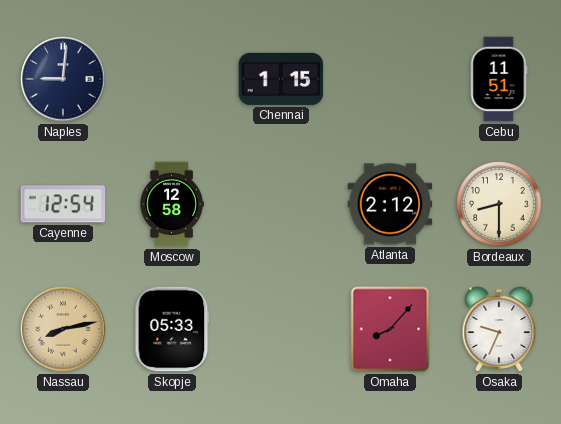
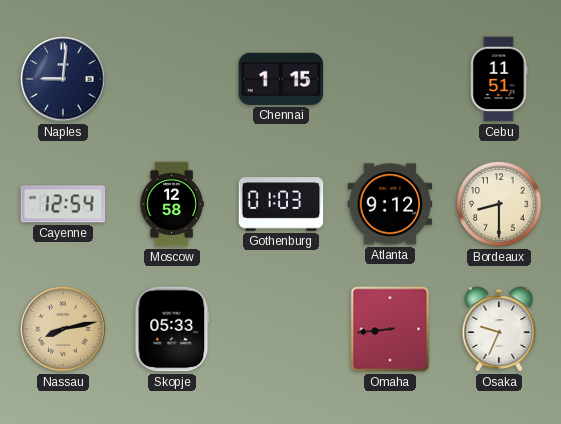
Gothenburg: none -> 01:03
Atlanta: 2:12 -> 9:12
Omaha: 8:07 -> 8:44
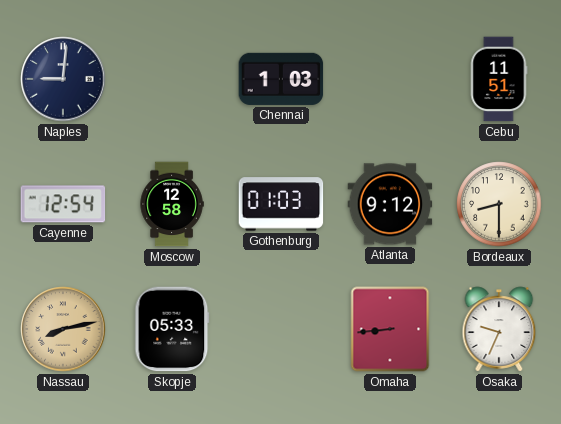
Chennai: 1:15 -> 1:03
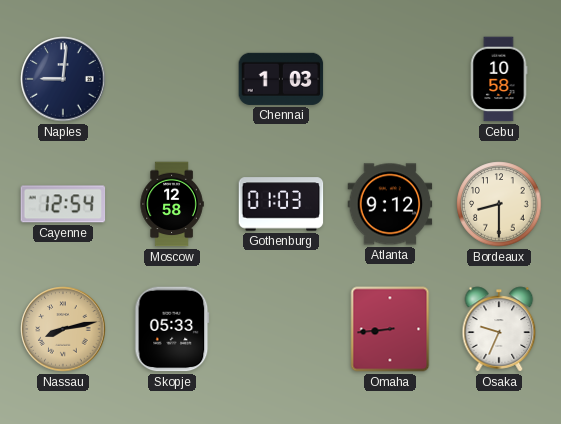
Cebu: 11:51 -> 10:58
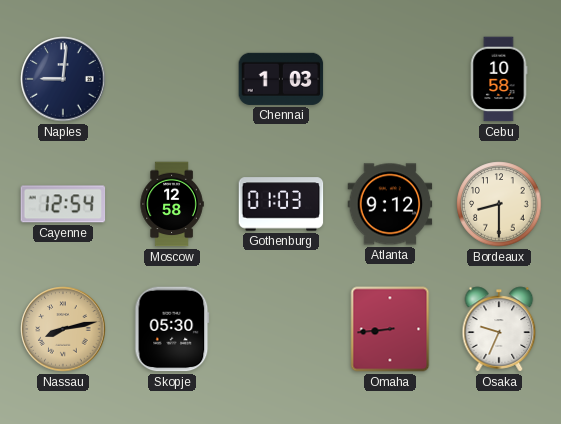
Skopje: 05:33 -> 05:30
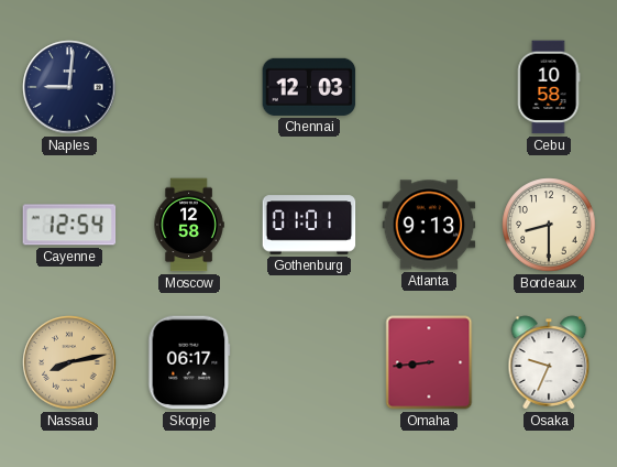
Chennai: 1:03 -> 12:03
Gothenburg: 01:03 -> 01:01
Atlanta: 9:12 -> 9:13
Skopje: 05:30 -> 06:17
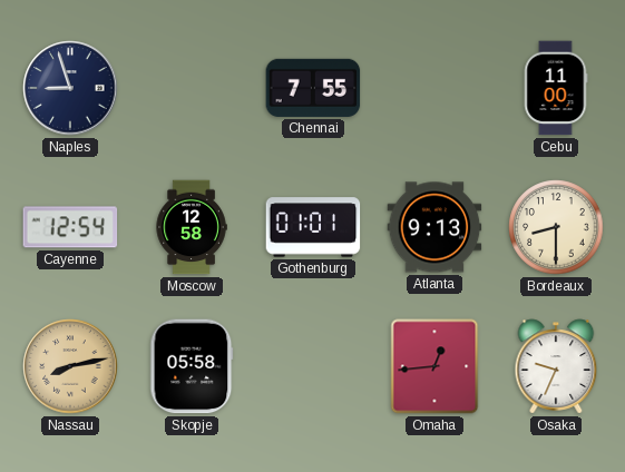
Naples: 9:01 -> 8:57
Chennai: 12:03 -> 7:55
Cebu: 10:58 -> 11:00
Skopje: 06:17 -> 05:58
Omaha: 8:44 -> 12:44
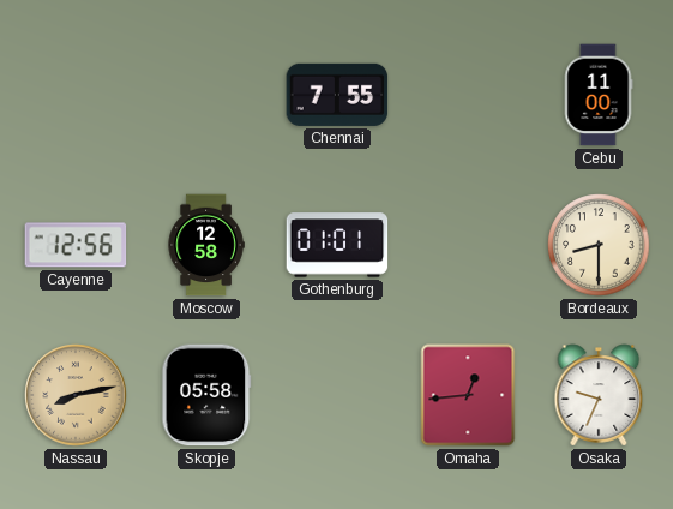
Naples: 8:57 -> none
Cayenne: 12:54 -> 12:56
Atlanta: 9:13 -> none
